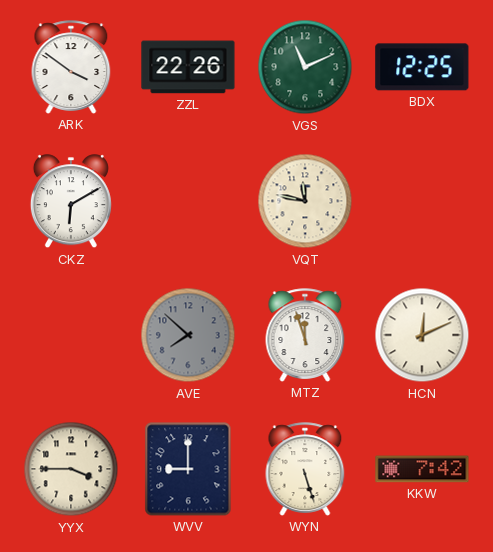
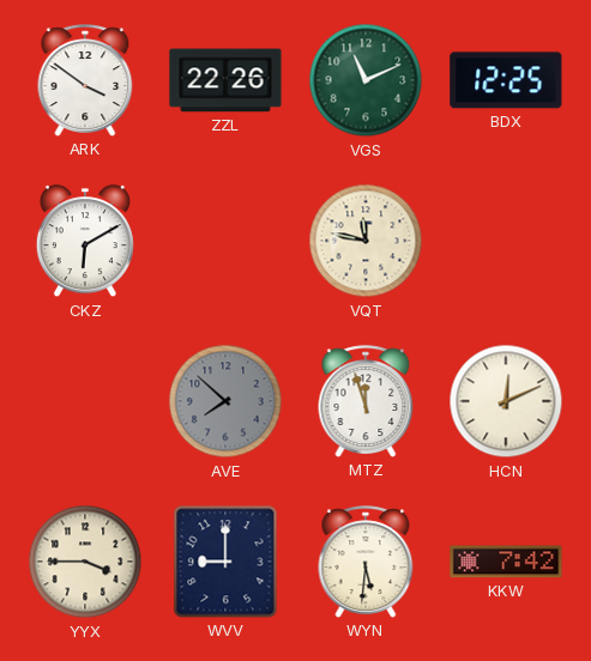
WYN: 5:27 -> 5:31
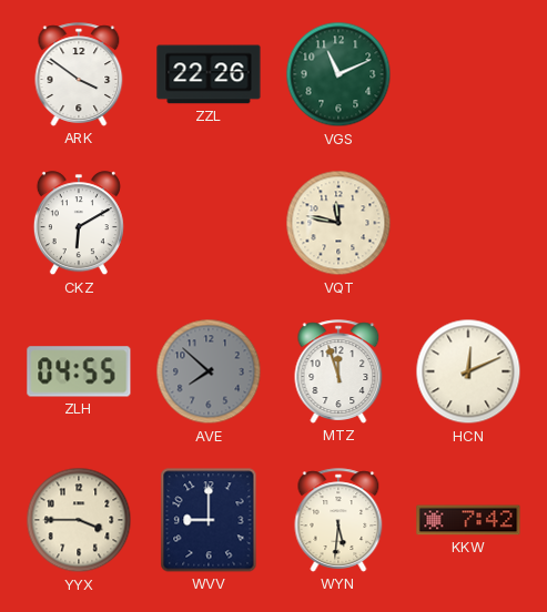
BDX: 12:25 -> none
ZLH: none -> 04:55
